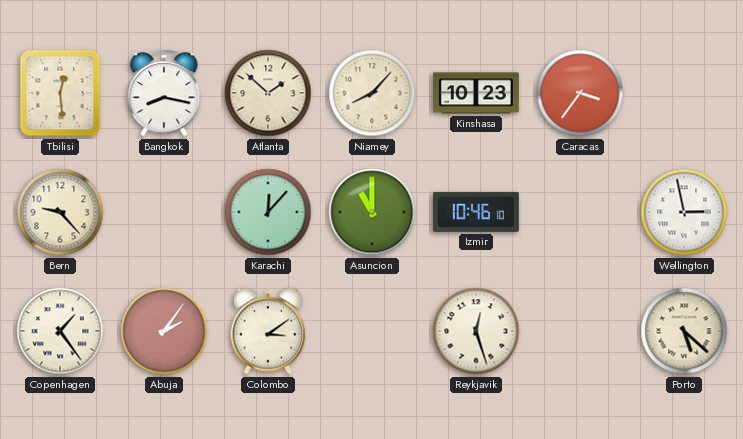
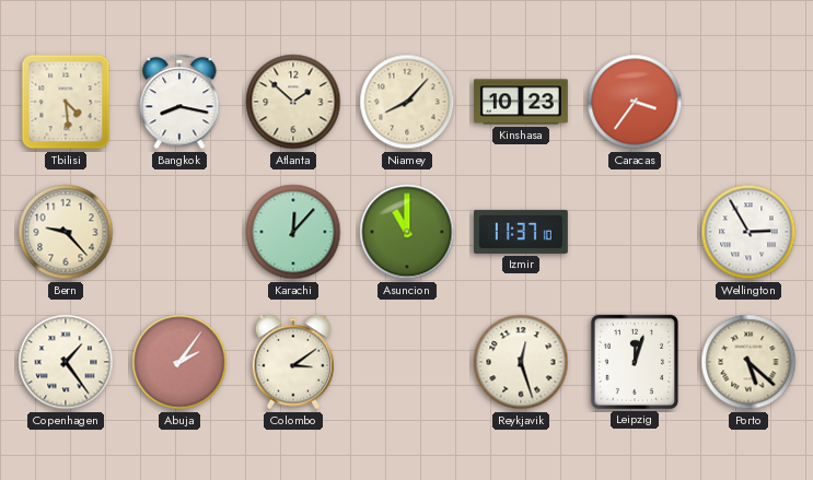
Tbilisi: 12:29 -> 4:29
Izmir: 10:46 -> 11:37
Wellington: 2:58 -> 2:55
Leipzig: none -> 12:03
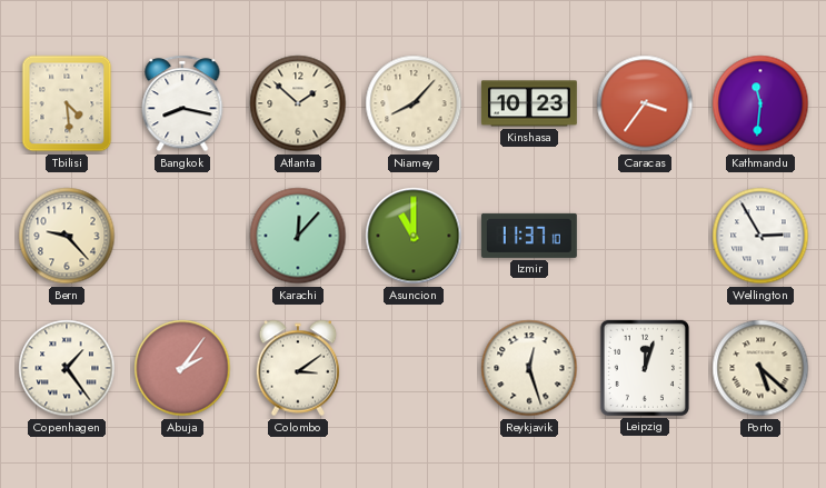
Kathmandu: none -> 11:31
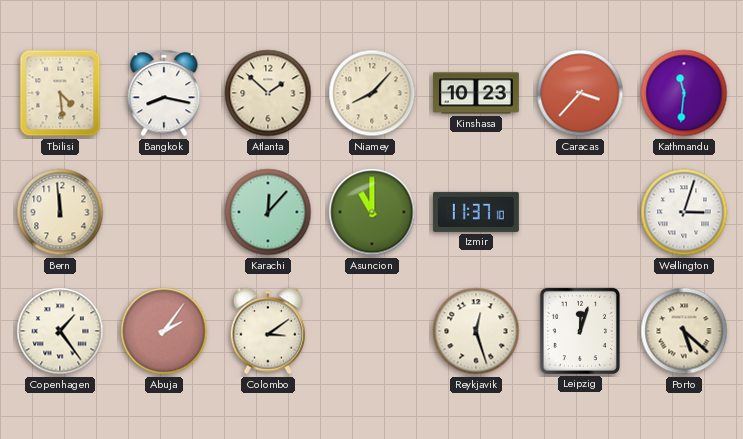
Caracas: 3:36 -> 3:37
Bern: 9:23 -> 11:59
Wellington: 2:55 -> 3:03
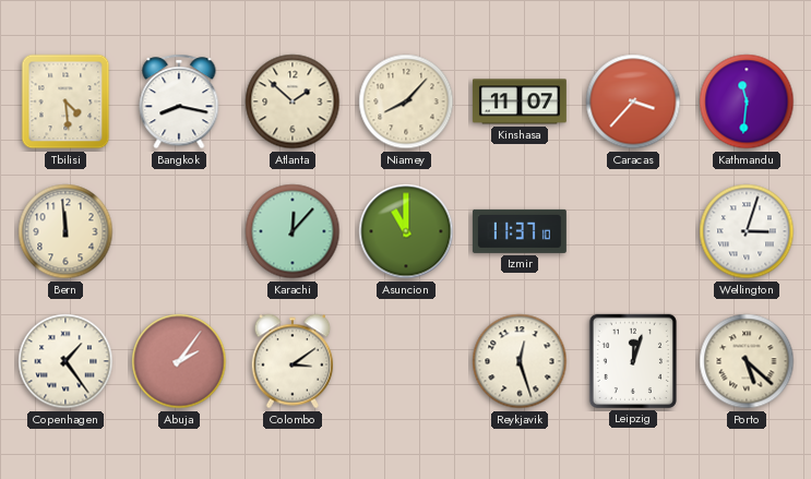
Kinshasa: 10:23 -> 11:07
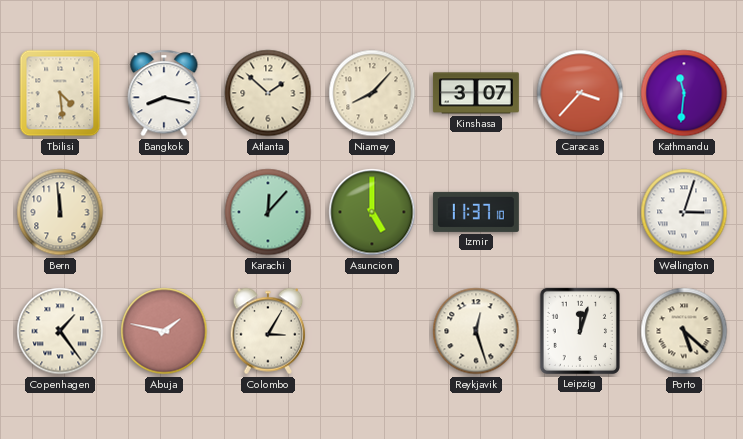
Kinshasa: 11:07 -> 3:07
Asuncion: 11:00 -> 5:00
Abuja: 2:06 -> 1:47
Colombo: 3:09 -> 3:05
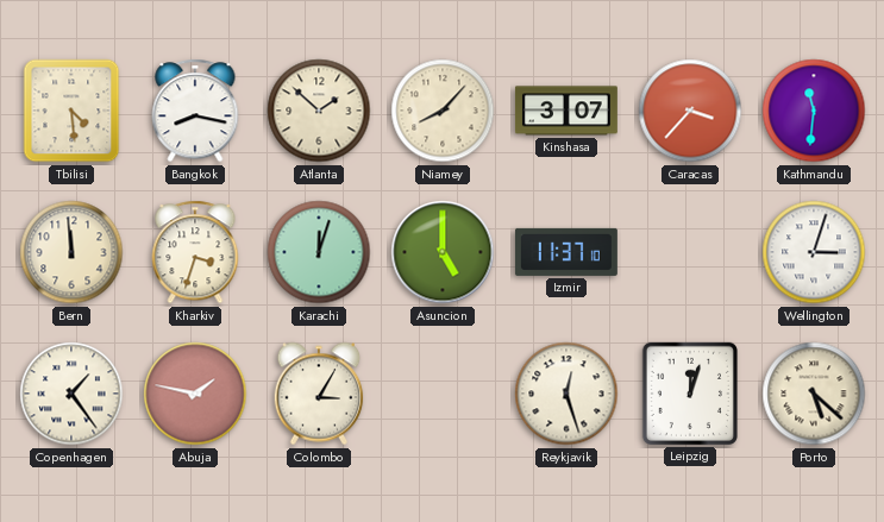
Kharkiv: none -> 3:33
Karachi: 12:07 -> 12:03
